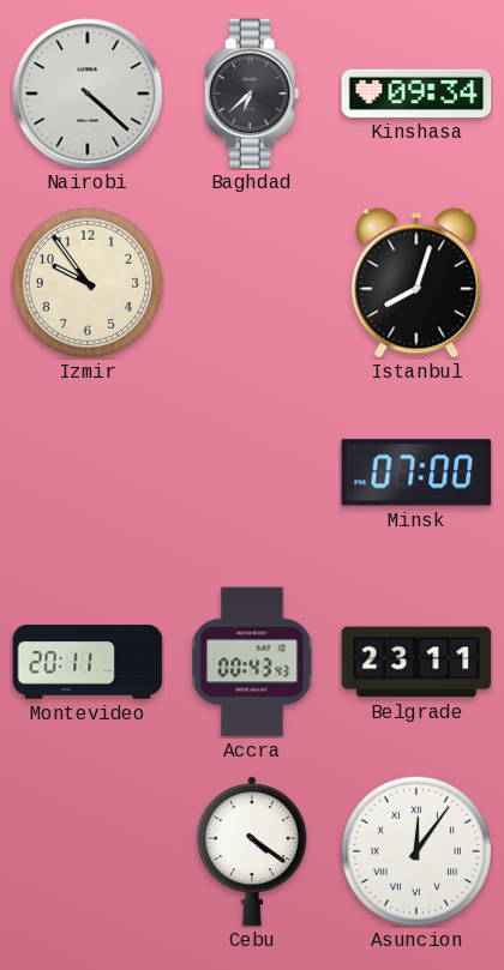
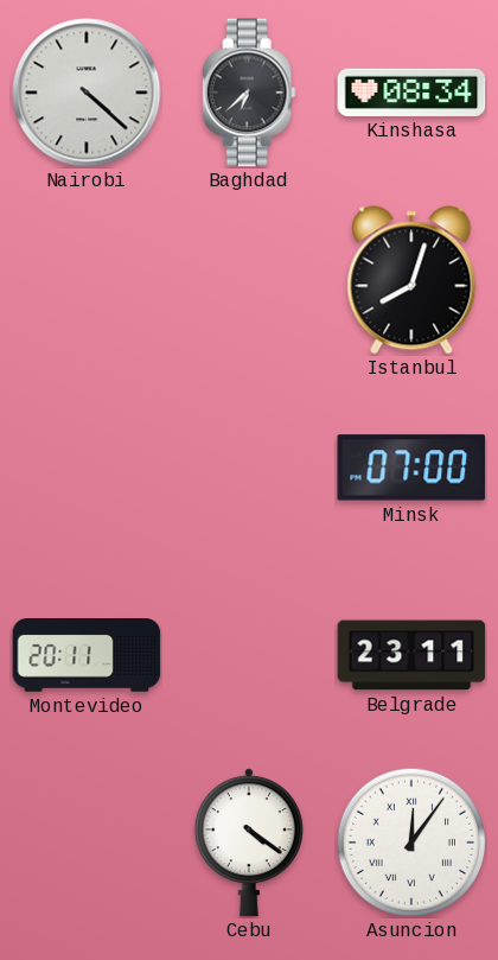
Kinshasa: 09:34 -> 08:34
Izmir: 9:54 -> none
Accra: 00:43 -> none
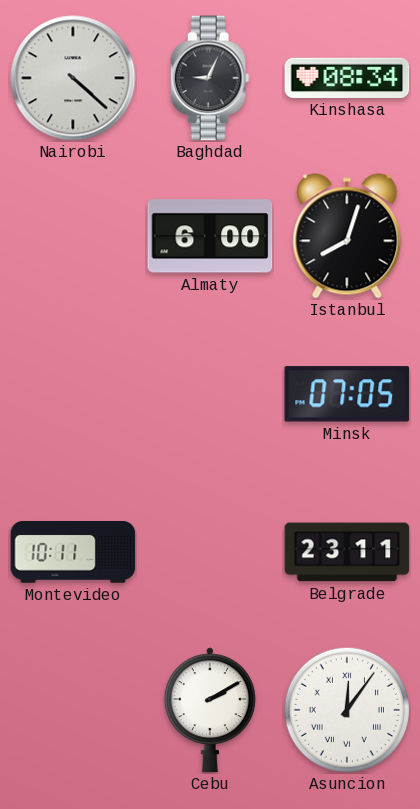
Baghdad: 6:38 -> 9:04
Almaty: none -> 6:00
Minsk: 07:00 -> 07:05
Montevideo: 20:11 -> 10:11
Cebu: 4:21 -> 2:10
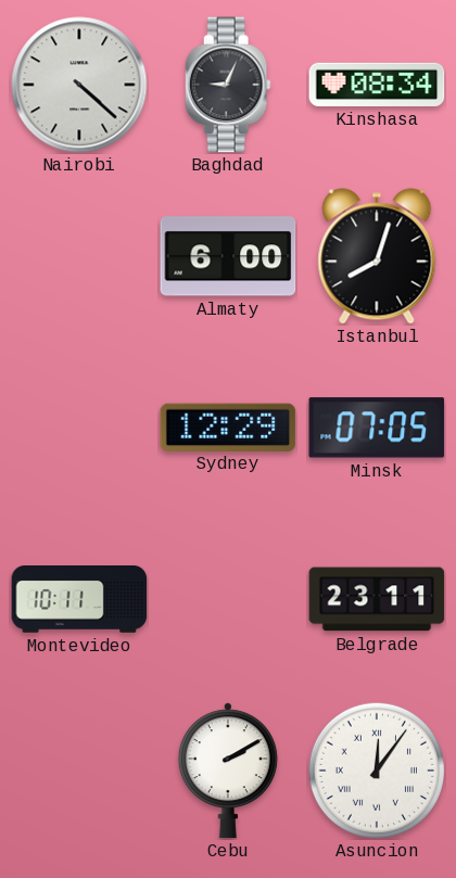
Sydney: none -> 12:29
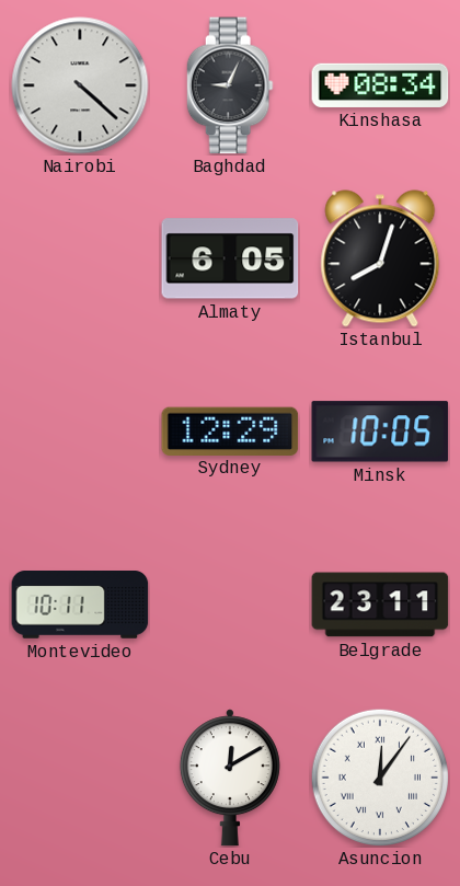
Almaty: 6:00 -> 6:05
Minsk: 07:05 -> 10:05
Cebu: 2:10 -> 12:10
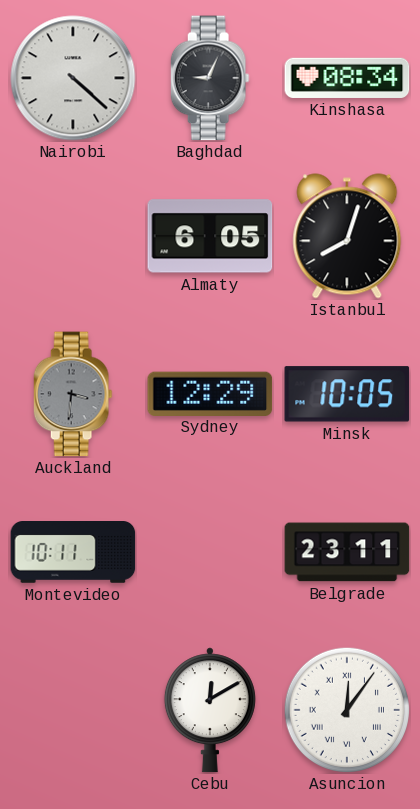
Auckland: none -> 3:31
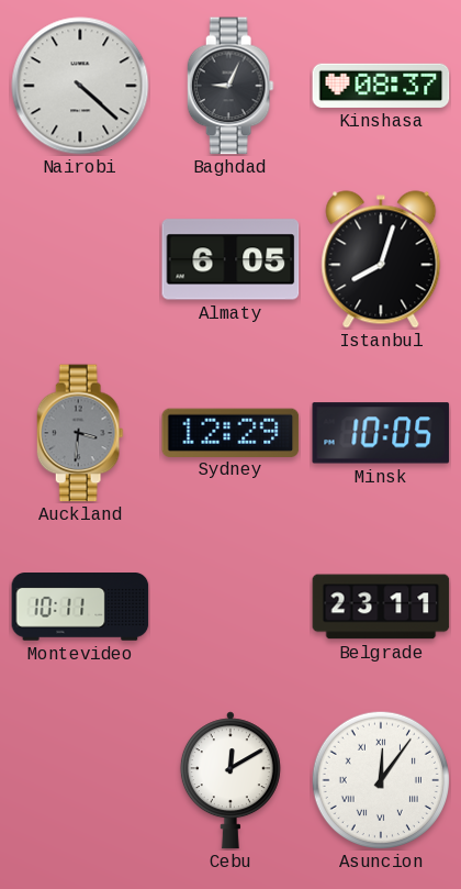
Kinshasa: 08:34 -> 08:37
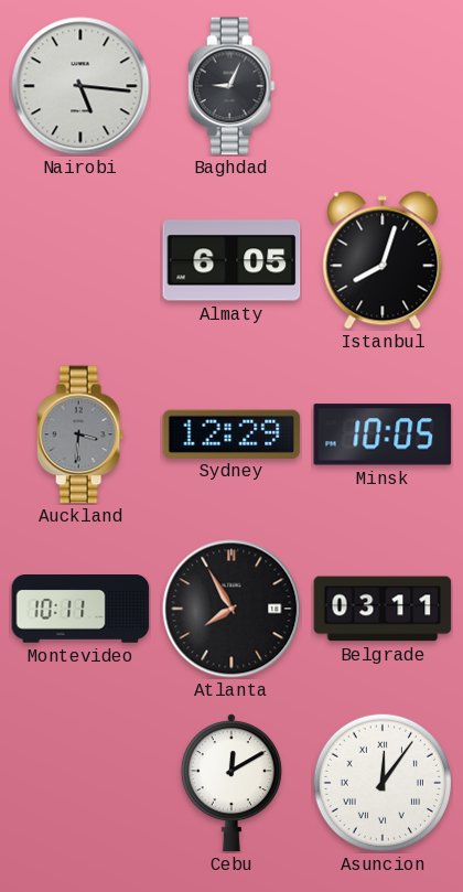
Nairobi: 4:22 -> 5:16
Kinshasa: 08:37 -> none
Atlanta: none -> 7:55
Belgrade: 23:11 -> 03:11
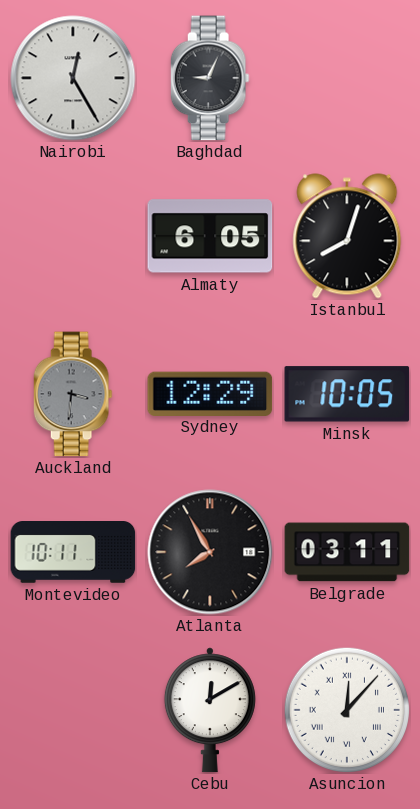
Nairobi: 5:16 -> 12:25
Asuncion: 12:06 -> 12:07
